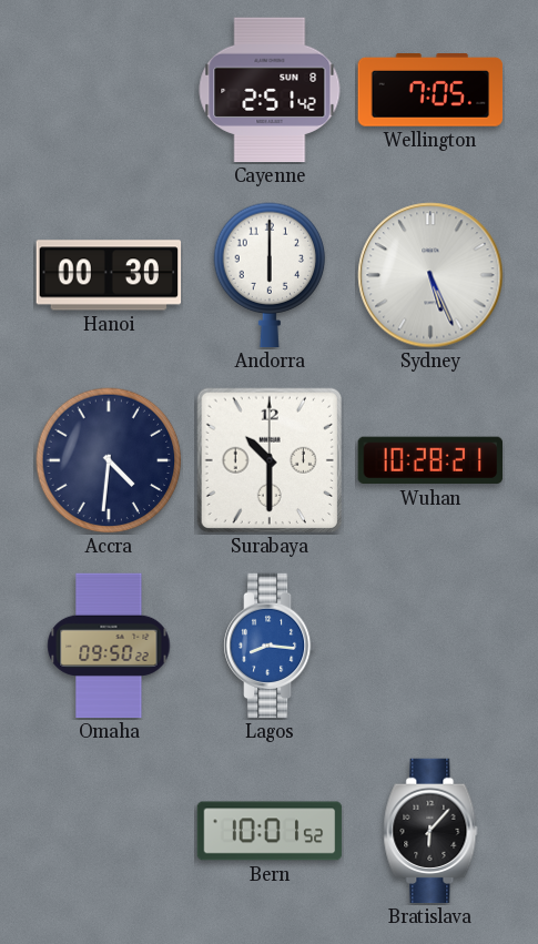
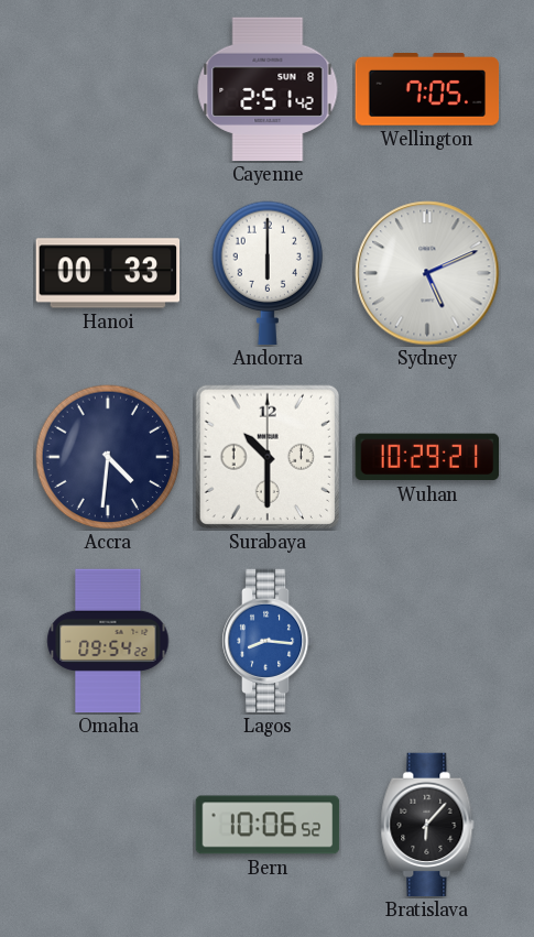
Hanoi: 00:30 -> 00:33
Sydney: 5:26 -> 5:11
Wuhan: 10:28 -> 10:29
Omaha: 09:50 -> 09:54
Bern: 10:01 -> 10:06
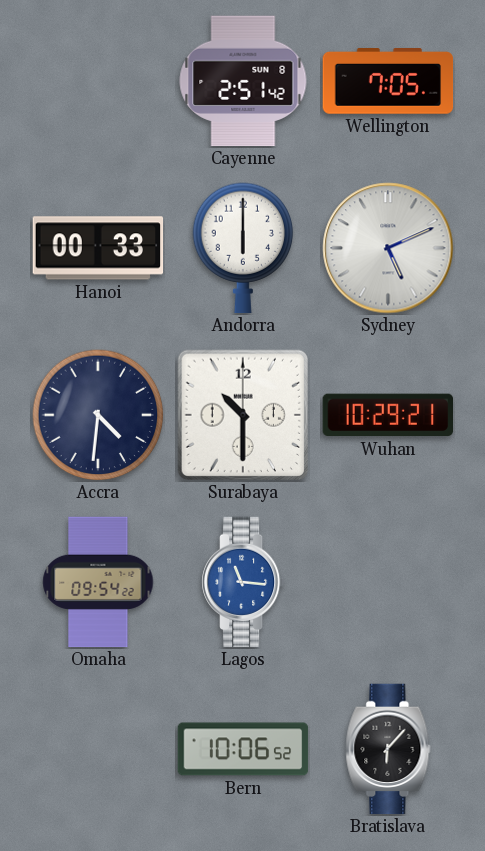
Lagos: 8:16 -> 11:16
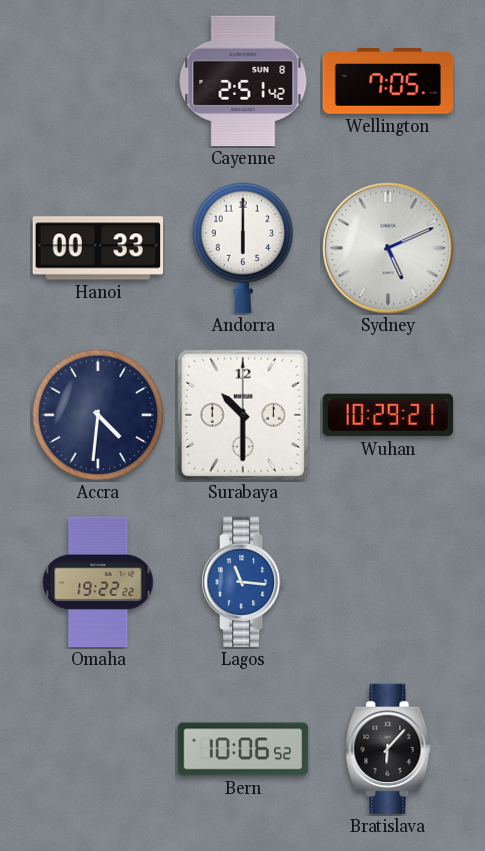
Omaha: 09:54 -> 19:22
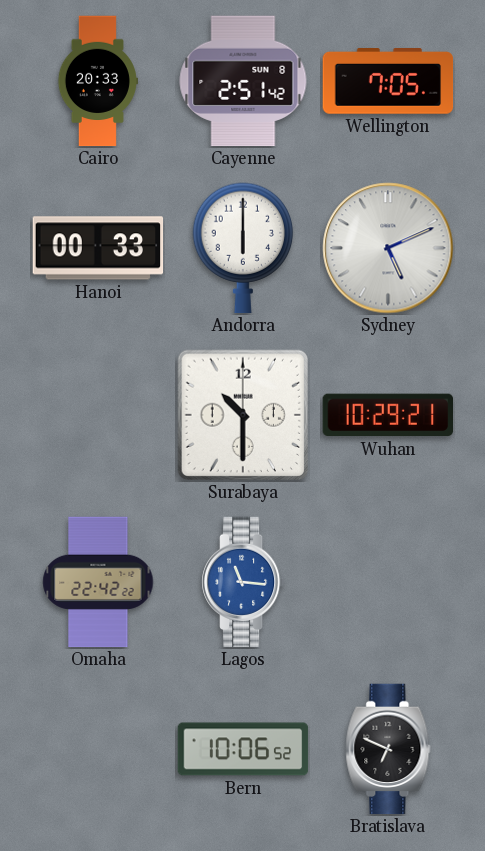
Cairo: none -> 20:33
Accra: 4:31 -> none
Omaha: 19:22 -> 22:42
Bratislava: 6:07 -> 6:49
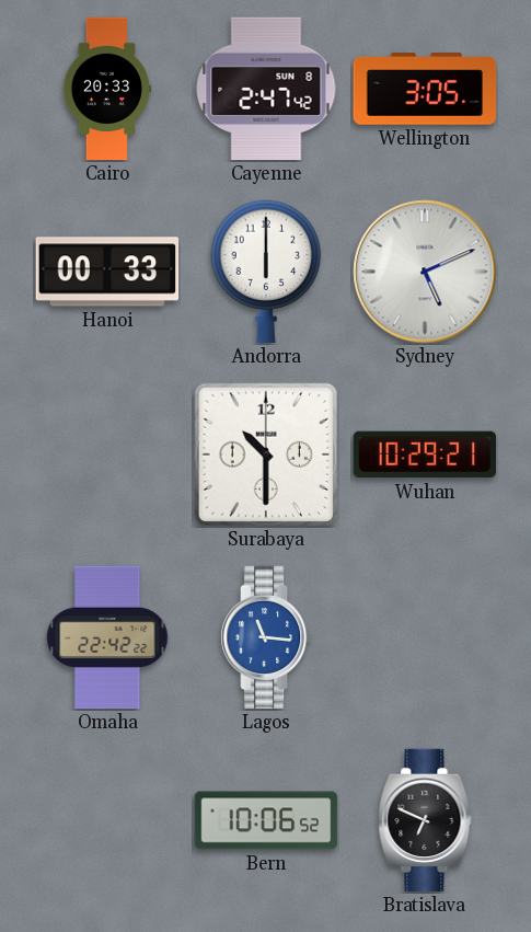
Cayenne: 2:51 -> 2:47
Wellington: 7:05 -> 3:05
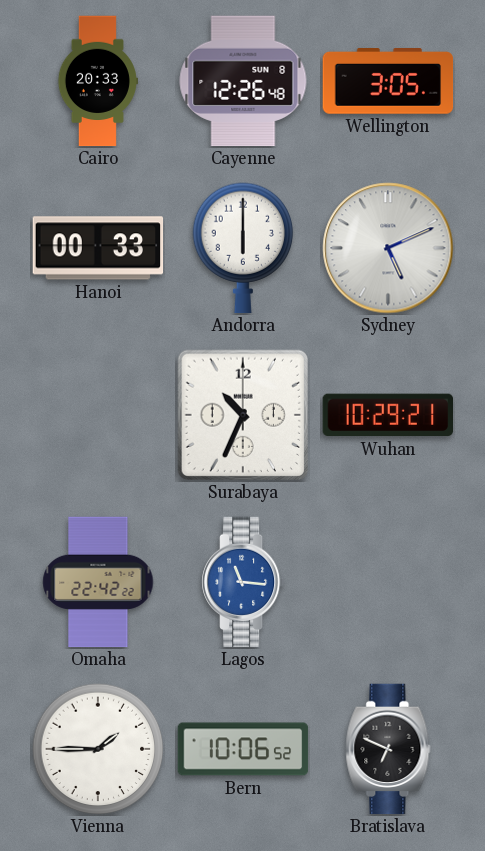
Cayenne: 2:47 -> 12:26
Surabaya: 10:30 -> 10:34
Vienna: none -> 1:45
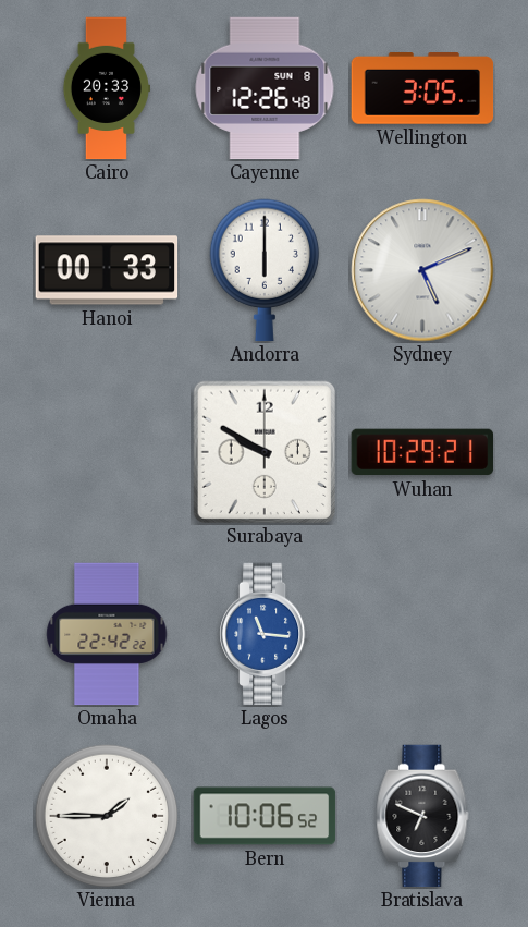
Surabaya: 10:34 -> 9:50
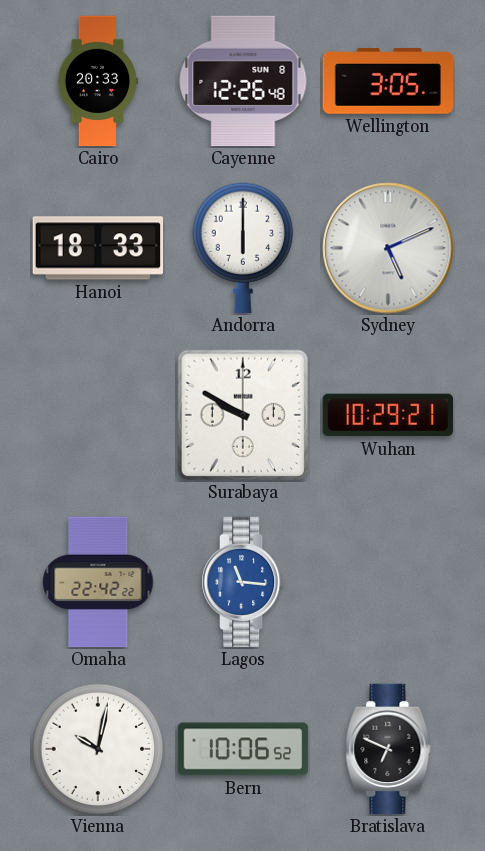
Hanoi: 00:33 -> 18:33
Vienna: 1:45 -> 10:02
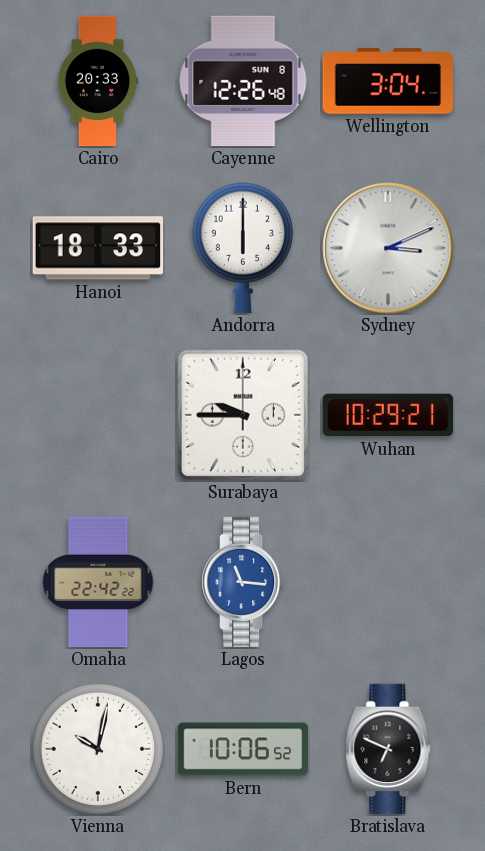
Wellington: 3:05 -> 3:04
Sydney: 5:11 -> 3:11
Surabaya: 9:50 -> 9:45
